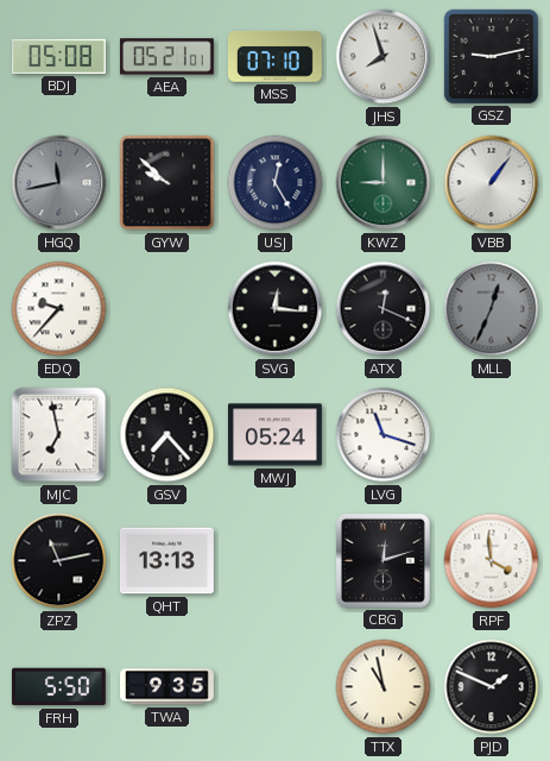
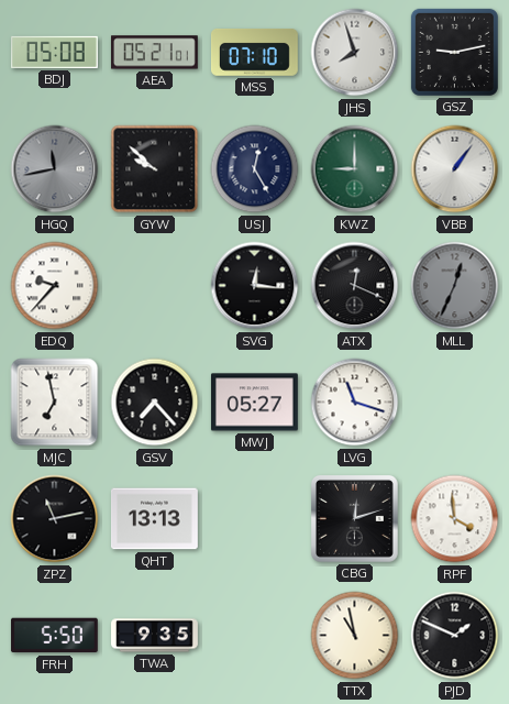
MWJ: 05:24 -> 05:27
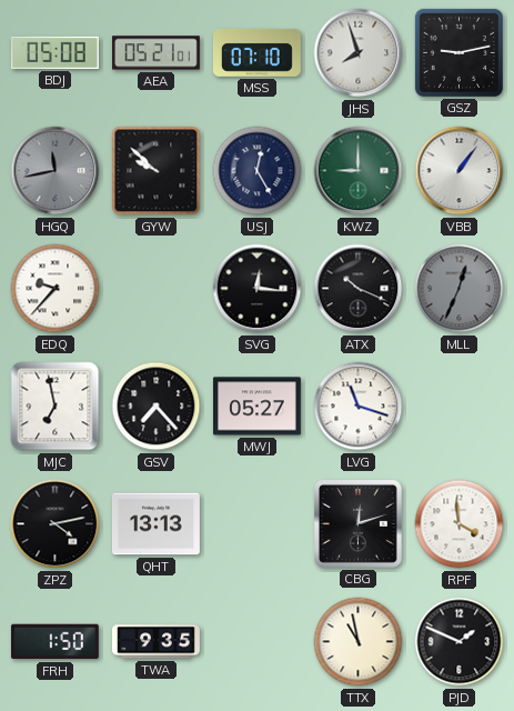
ATX: 12:19 -> 10:19
ZPZ: 11:13 -> 4:13
FRH: 5:50 -> 1:50
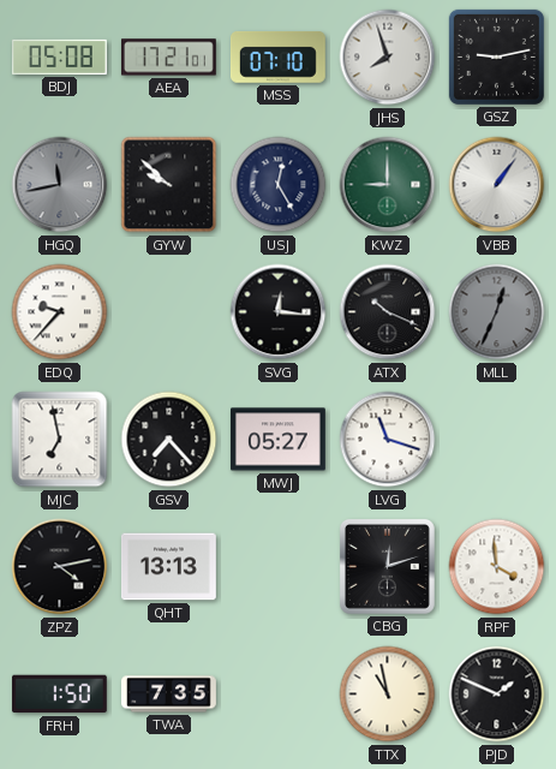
AEA: 05:21 -> 17:21
TWA: 9:35 -> 7:35
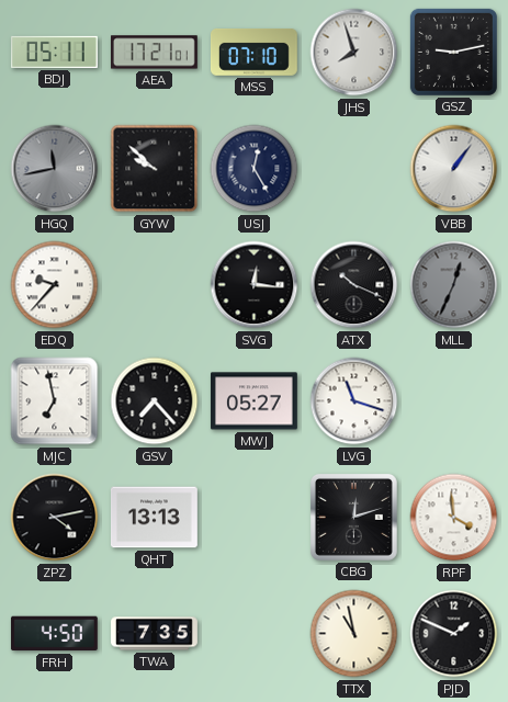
BDJ: 05:08 -> 05:11
KWZ: 9:00 -> none
FRH: 1:50 -> 4:50
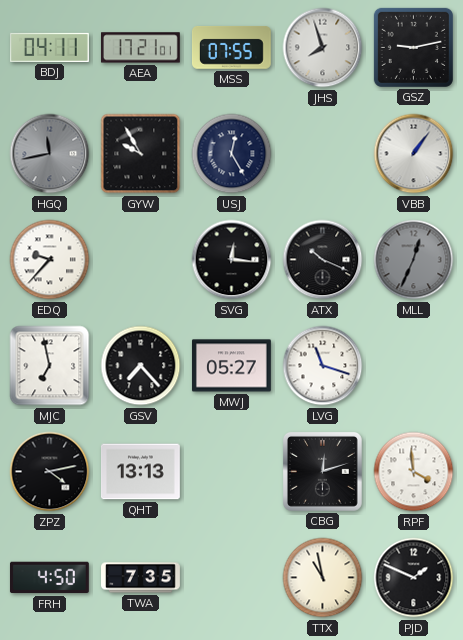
BDJ: 05:11 -> 04:11
MSS: 07:10 -> 07:55
GYW: 9:52 -> 9:55
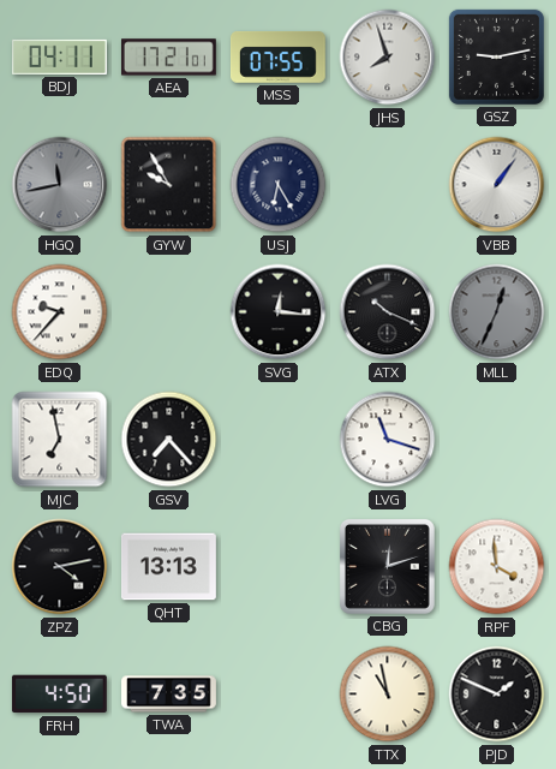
USJ: 12:25 -> 6:25
MWJ: 05:27 -> none
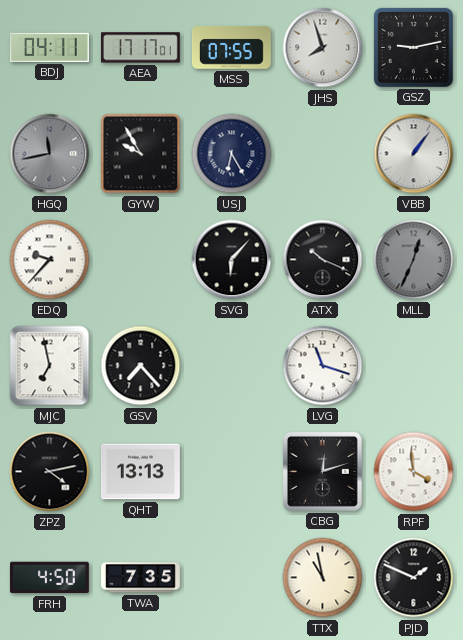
AEA: 17:21 -> 17:17
SVG: 12:16 -> 6:07
